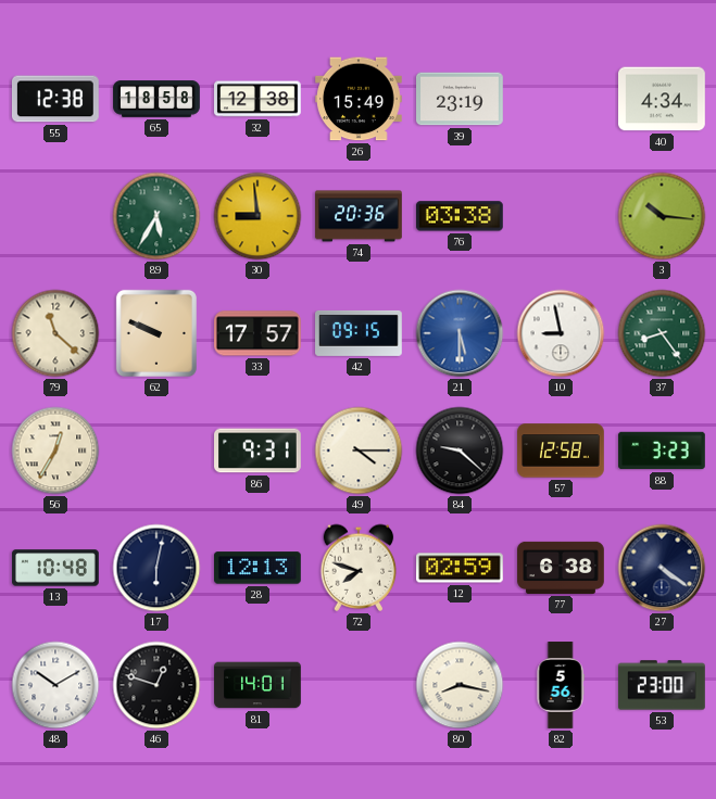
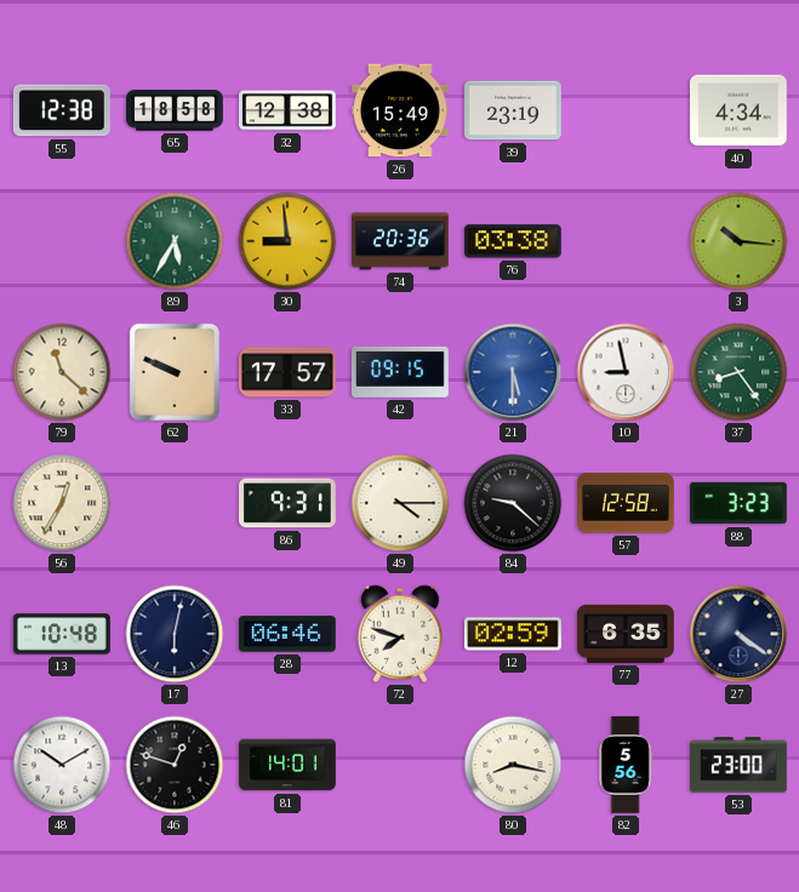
28: 12:13 -> 06:46
77: 6:38 -> 6:35
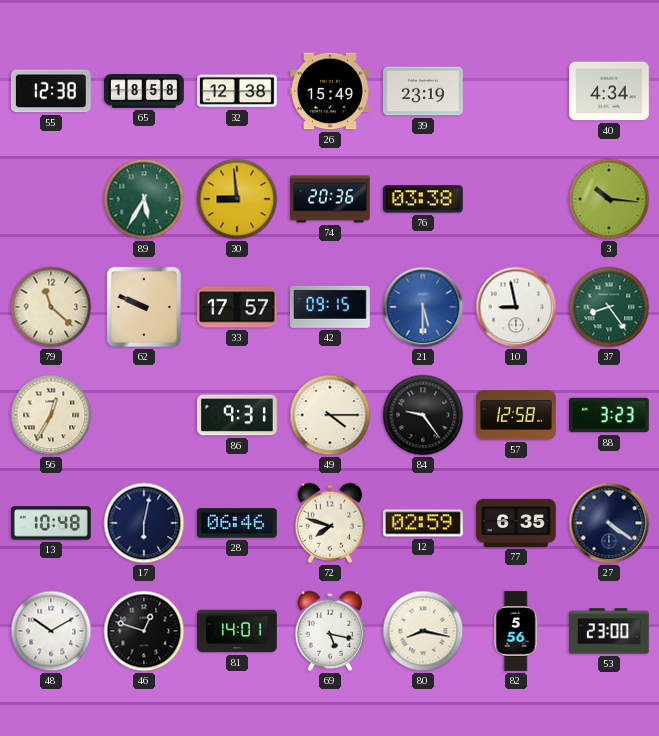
84: 9:22 -> 9:24
69: none -> 5:17
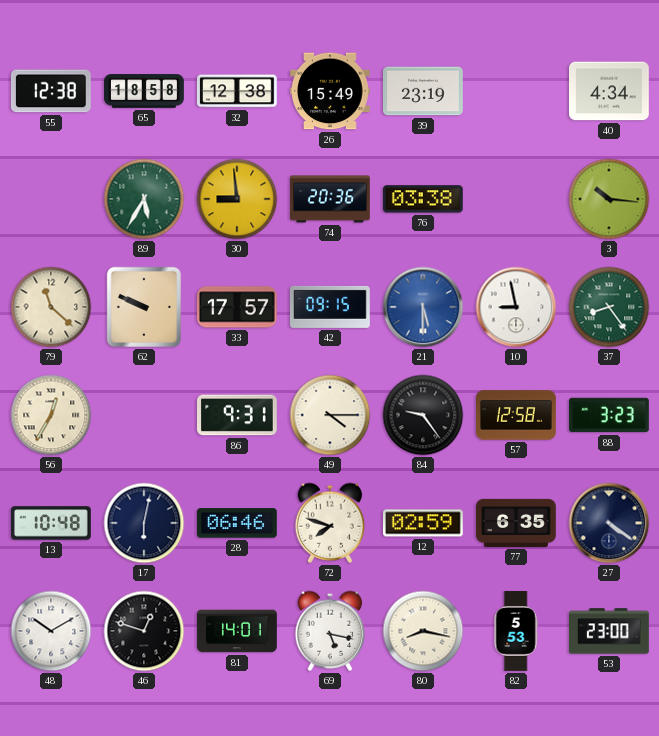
82: 5:56 -> 5:53
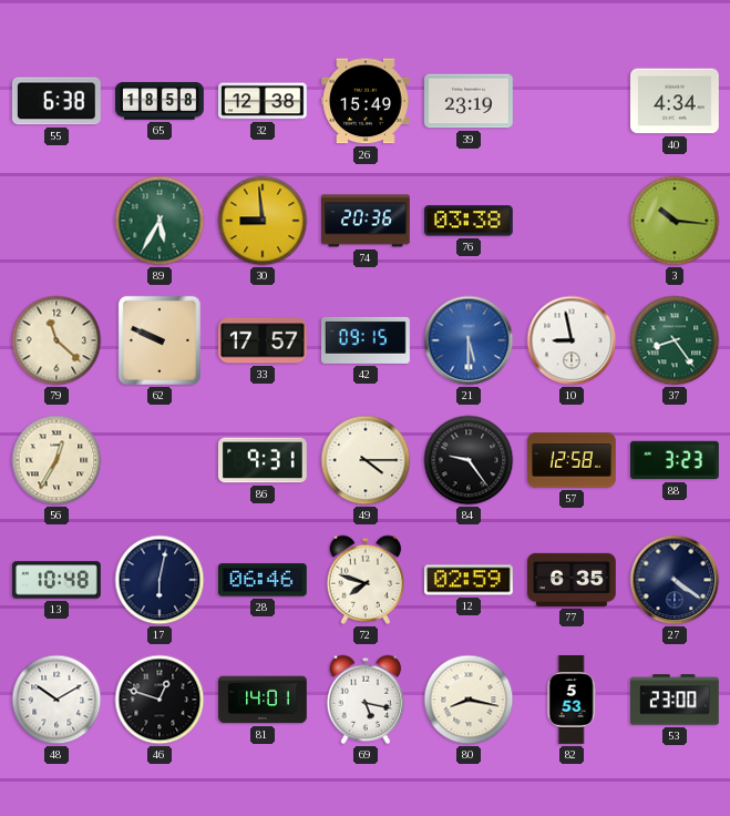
55: 12:38 -> 6:38
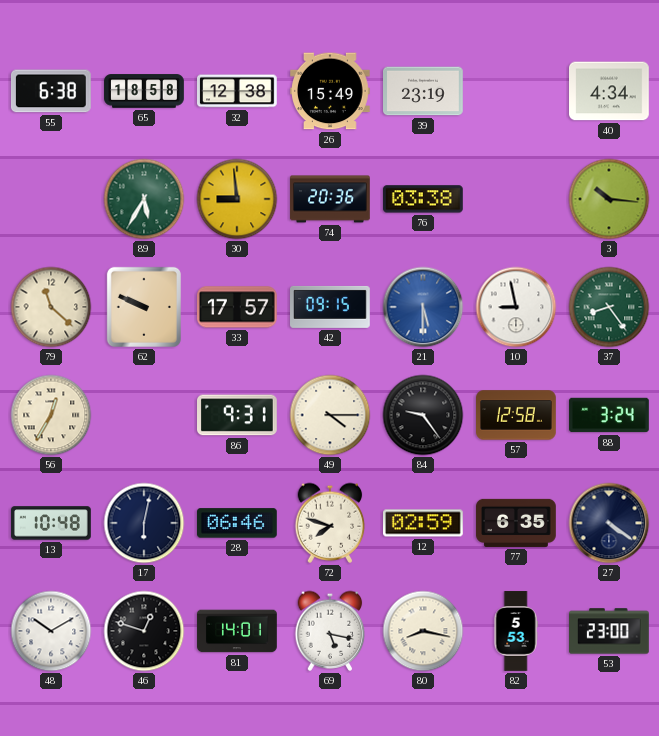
88: 3:23 -> 3:24
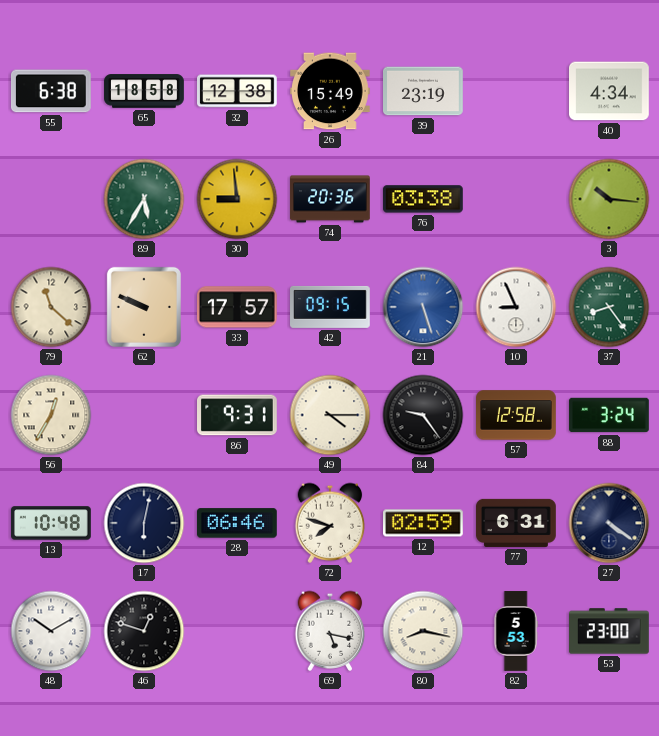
21: 5:30 -> 5:27
10: 8:58 -> 8:56
77: 6:35 -> 6:31
81: 14:01 -> none
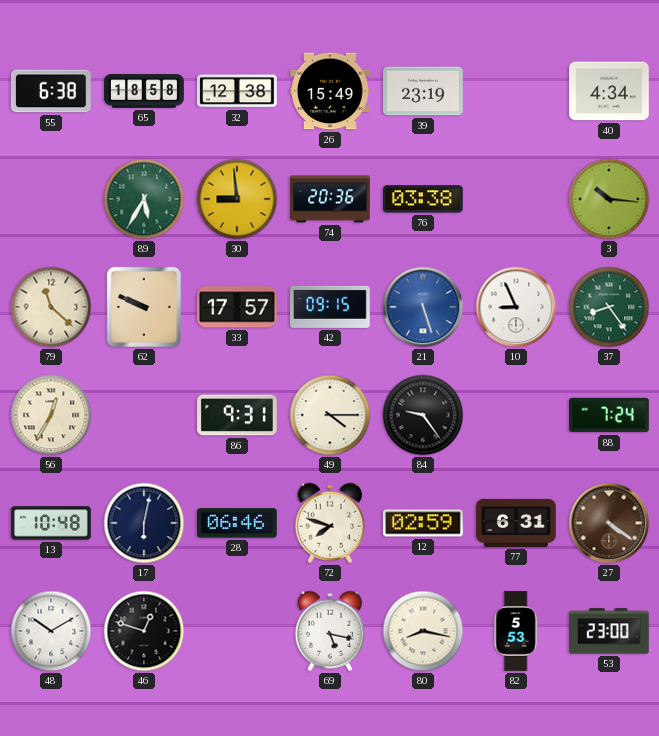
57: 12:58 -> none
88: 3:24 -> 7:24
27 dial: navy -> brown
